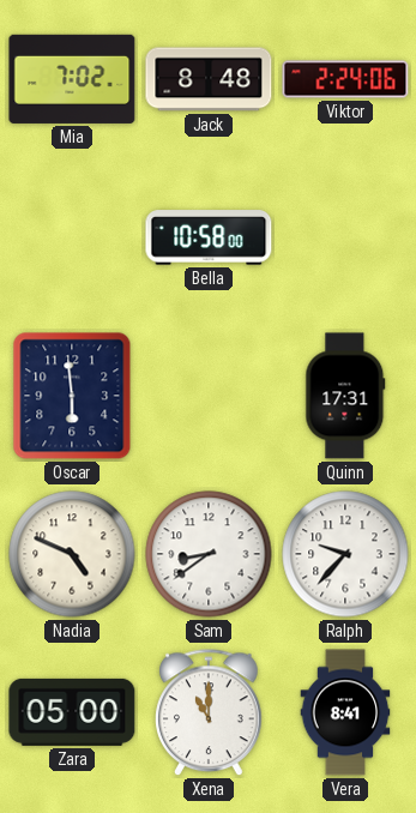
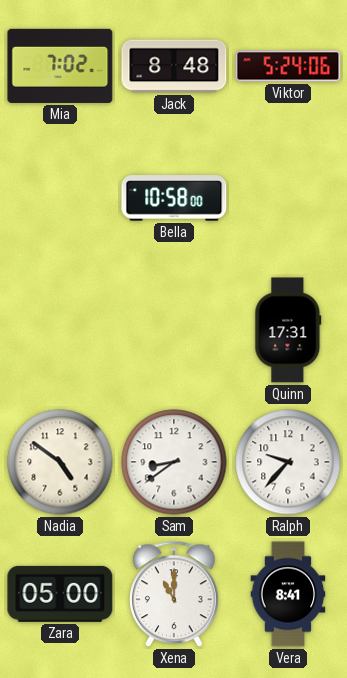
Viktor: 2:24 -> 5:24
Oscar: 5:59 -> none
Nadia: 4:49 -> 4:51
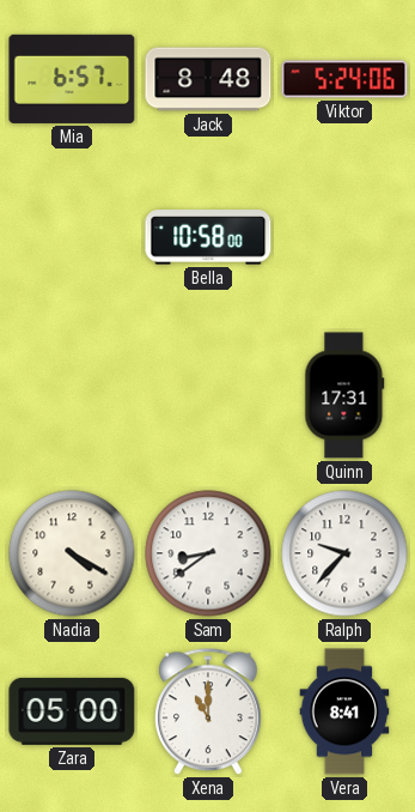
Mia: 7:02 -> 6:57
Nadia: 4:51 -> 4:20
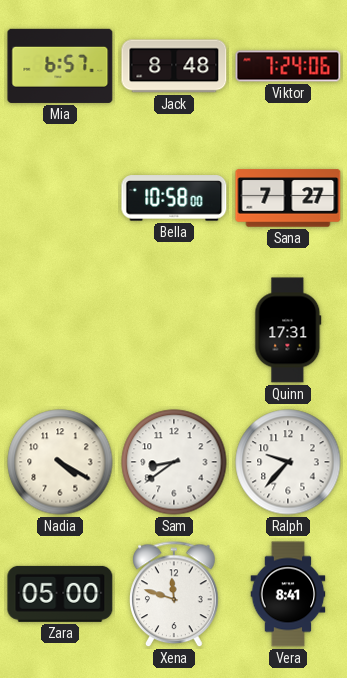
Viktor: 5:24 -> 7:24
Sana: none -> 7:27
Xena: 11:00 -> 11:48
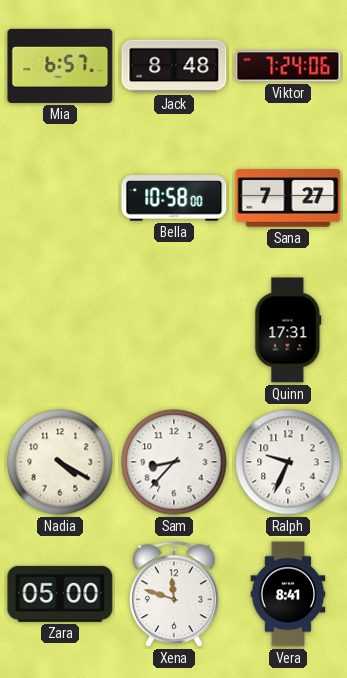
Sam: 8:39 -> 8:37
Ralph: 9:37 -> 9:34
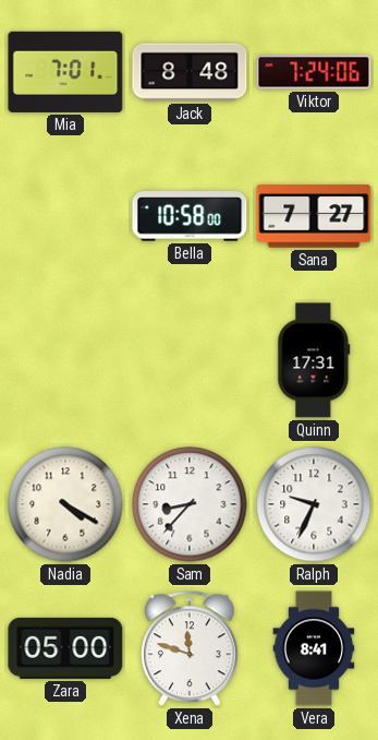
Mia: 6:57 -> 7:01
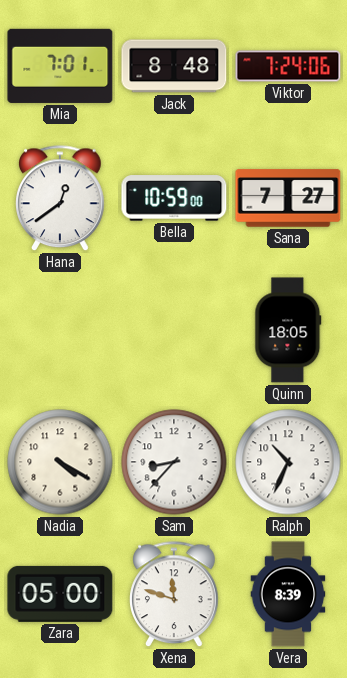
Hana: none -> 12:39
Bella: 10:58 -> 10:59
Quinn: 17:31 -> 18:05
Ralph: 9:34 -> 10:34
Vera: 8:41 -> 8:39
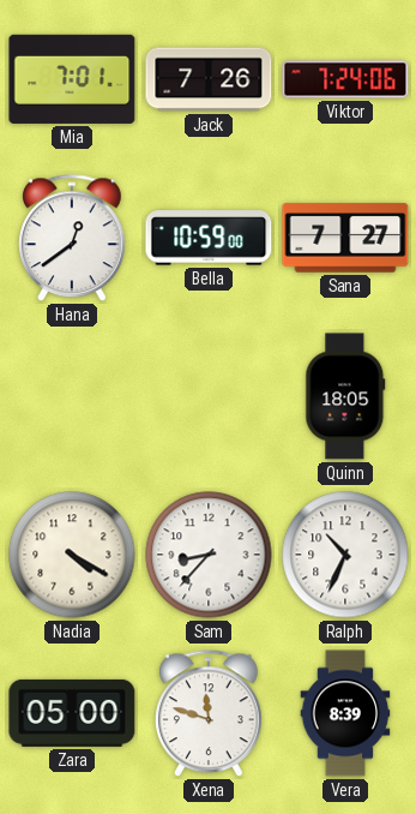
Jack: 8:48 -> 7:26
